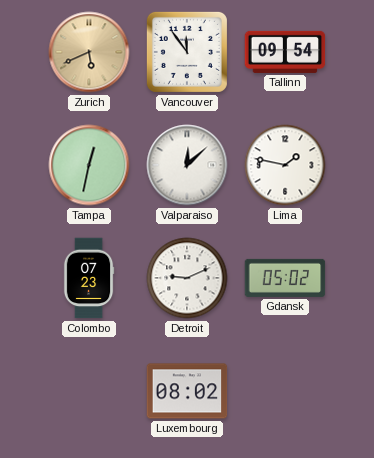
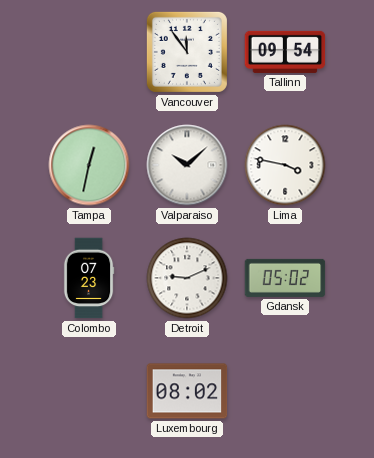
Zurich: 5:41 -> none
Valparaiso: 12:08 -> 10:08
Lima: 1:47 -> 3:47
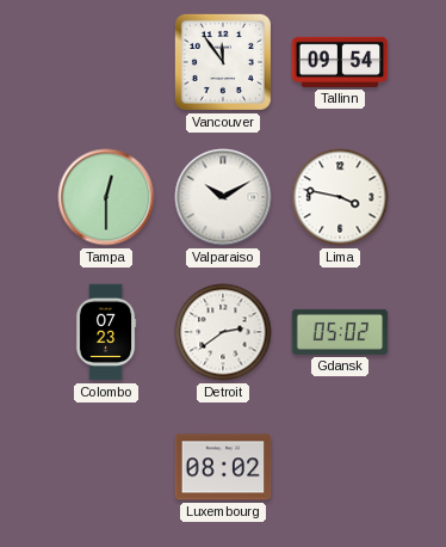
Tampa: 12:32 -> 12:30
Valparaiso: 10:08 -> 10:10
Detroit: 9:11 -> 2:39
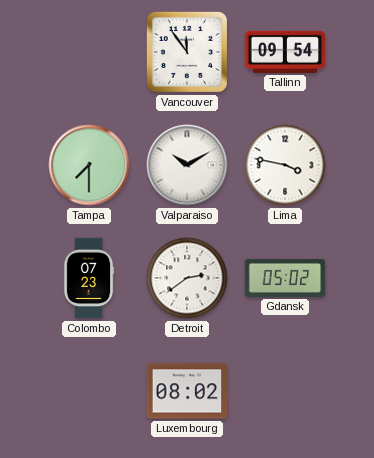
Tampa: 12:30 -> 7:30
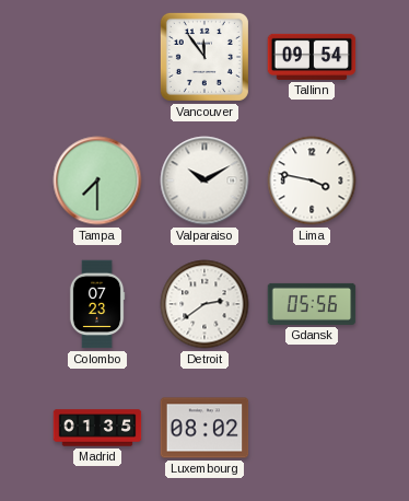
Gdansk: 05:02 -> 05:56
Madrid: none -> 01:35
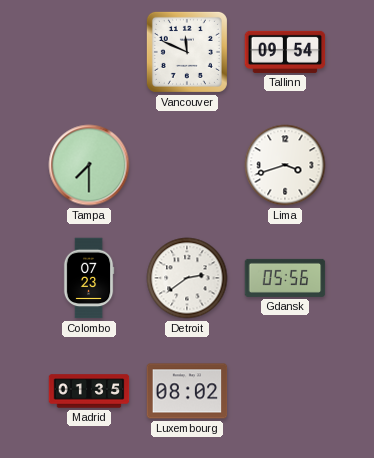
Vancouver: 11:54 -> 11:49
Valparaiso: 10:10 -> none
Lima: 3:47 -> 3:42
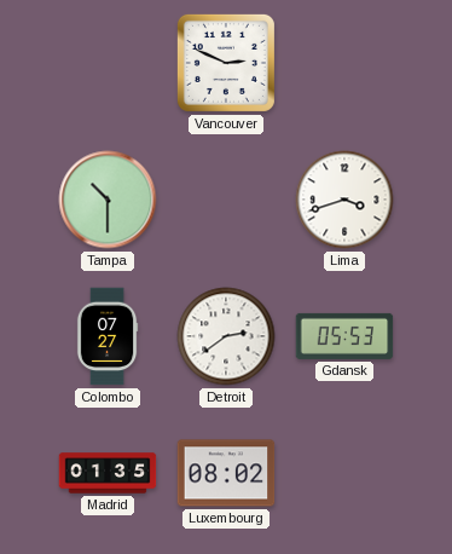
Vancouver: 11:49 -> 2:49
Tallinn: 09:54 -> none
Tampa: 7:30 -> 10:30
Colombo: 07:23 -> 07:27
Gdansk: 05:56 -> 05:53
